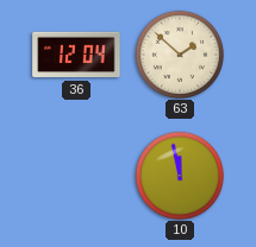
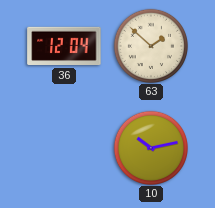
10: 11:58 -> 10:13
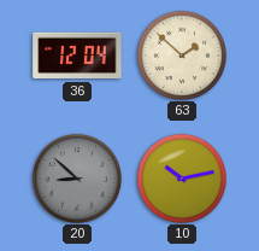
20: none -> 8:52
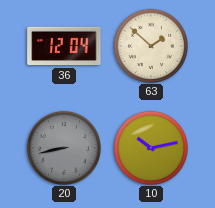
20: 8:52 -> 8:43
